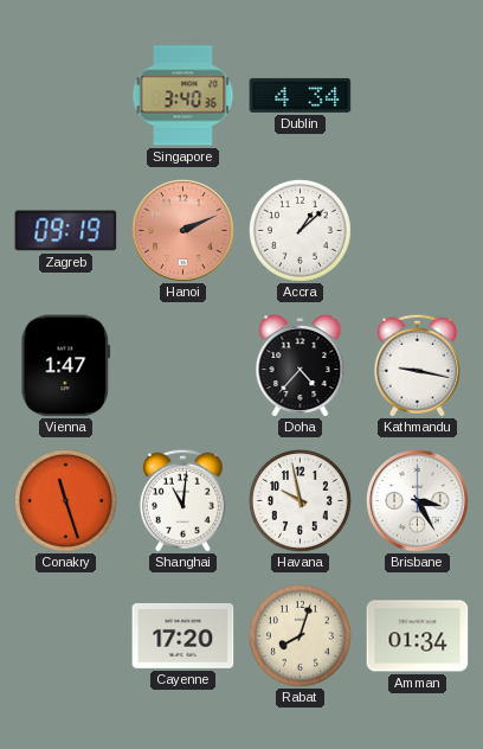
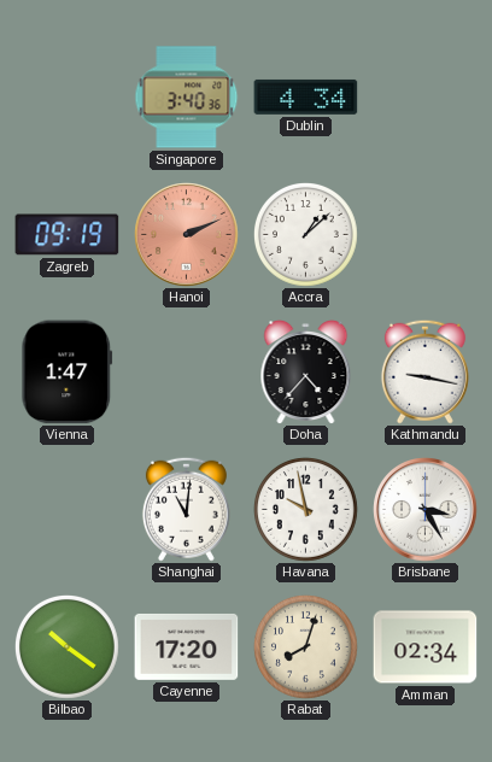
Conakry: 11:27 -> none
Bilbao: none -> 10:21
Amman: 01:34 -> 02:34
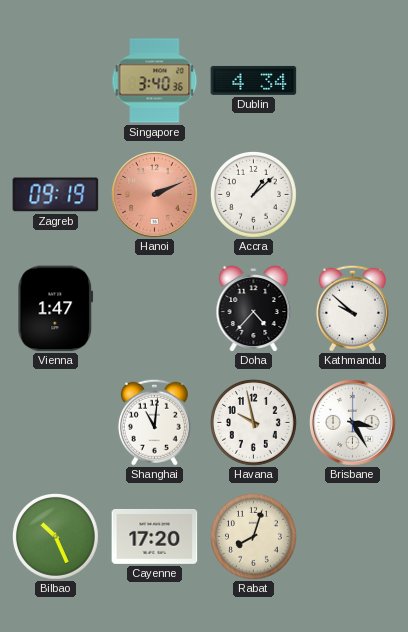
Kathmandu: 9:17 -> 9:52
Bilbao: 10:21 -> 10:26
Amman: 02:34 -> none
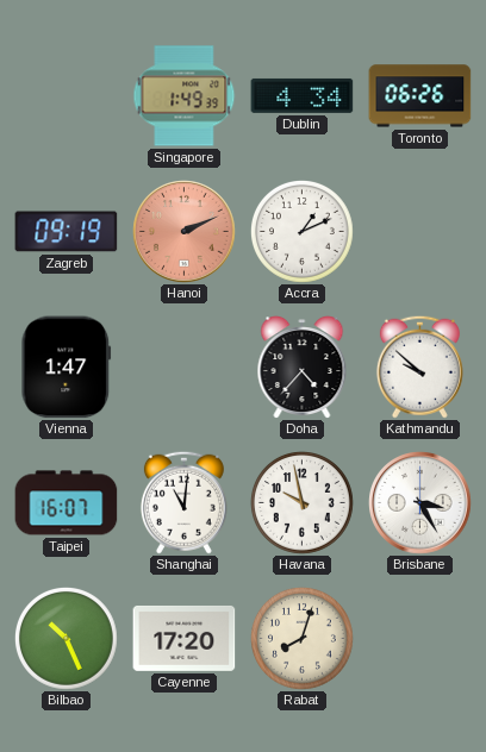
Singapore: 3:40 -> 1:49
Toronto: none -> 06:26
Accra: 1:08 -> 1:11
Taipei: none -> 16:07
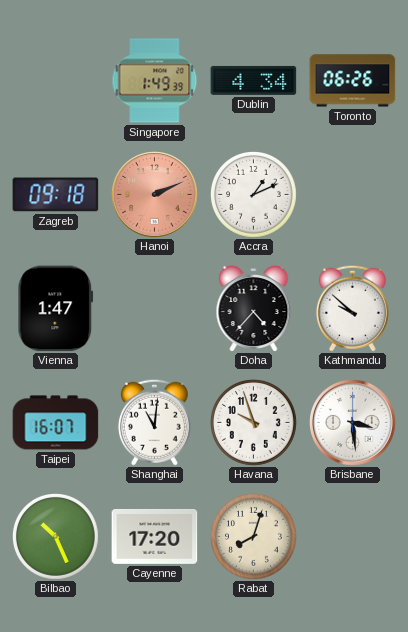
Zagreb: 09:19 -> 09:18
Havana: 9:58 -> 9:57
Brisbane: 3:25 -> 3:29
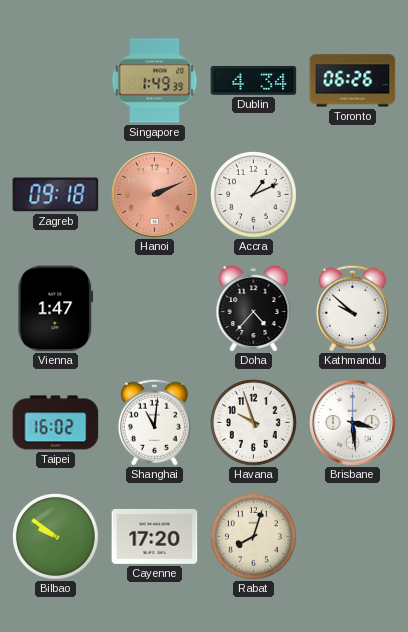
Taipei: 16:07 -> 16:02
Bilbao: 10:26 -> 9:51
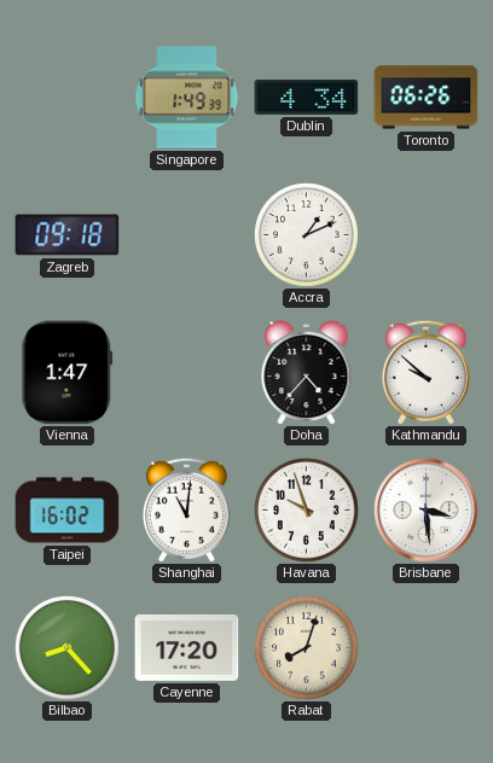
Hanoi: 2:11 -> none
Bilbao: 9:51 -> 8:23
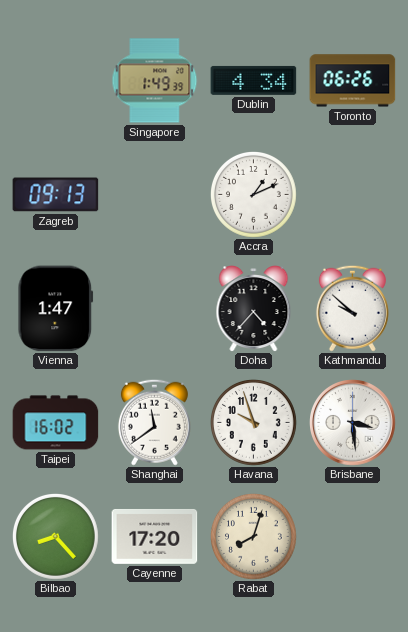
Zagreb: 09:18 -> 09:13
Shanghai: 11:01 -> 11:39
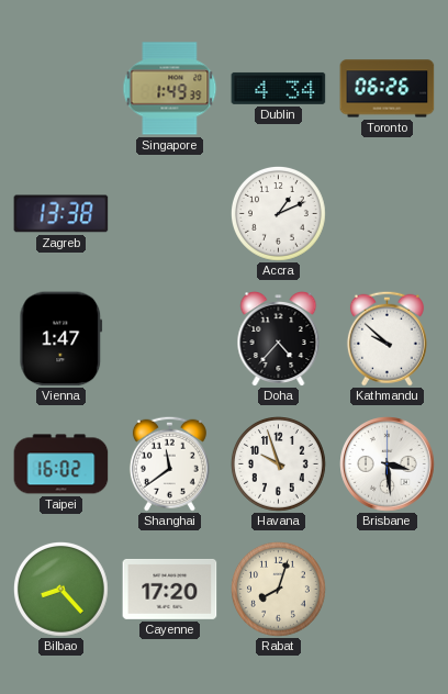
Zagreb: 09:13 -> 13:38
